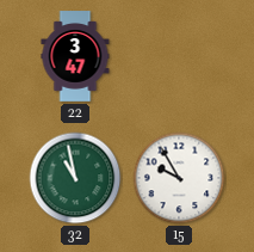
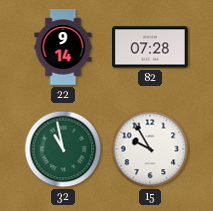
22: 3:47 -> 9:14
82: none -> 07:28
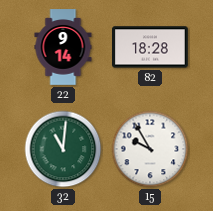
82: 07:28 -> 18:28
32: 10:58 -> 11:01
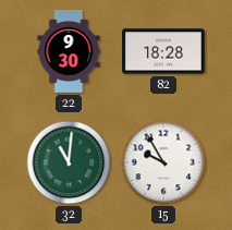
22: 9:14 -> 9:30
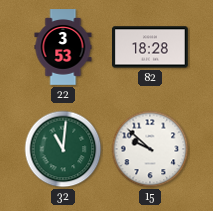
22: 9:30 -> 3:53
15: 9:55 -> 9:52
